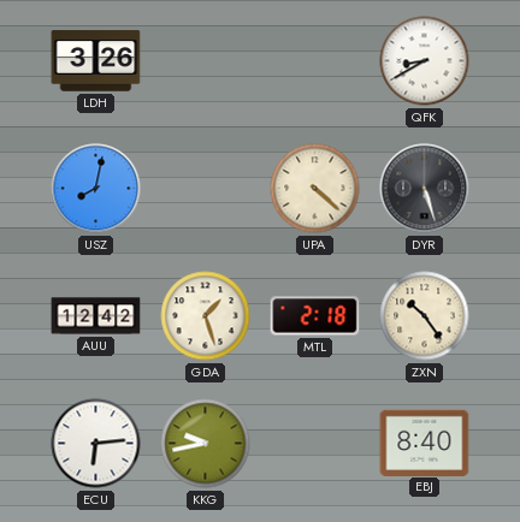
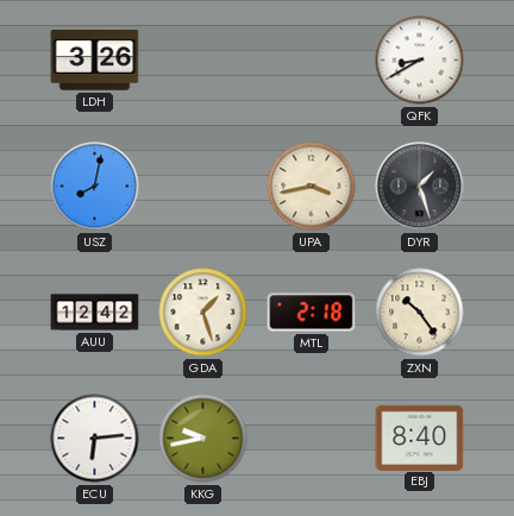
UPA: 4:22 -> 3:43
DYR: 5:27 -> 1:27
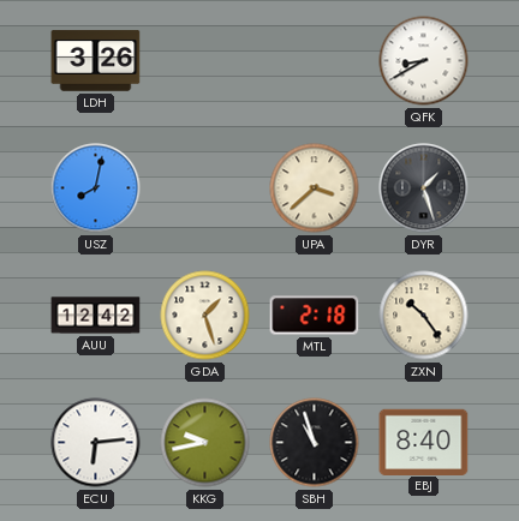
UPA: 3:43 -> 3:38
SBH: none -> 10:57
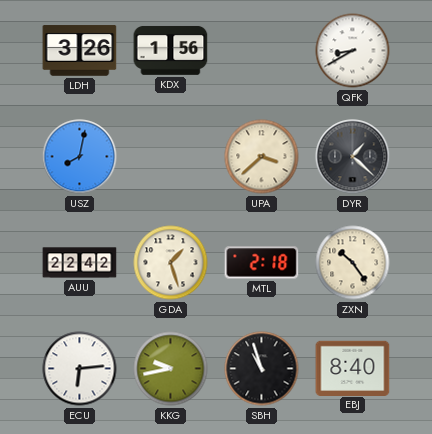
KDX: none -> 1:56
DYR: 1:27 -> 1:22
AUU: 12:42 -> 22:42
